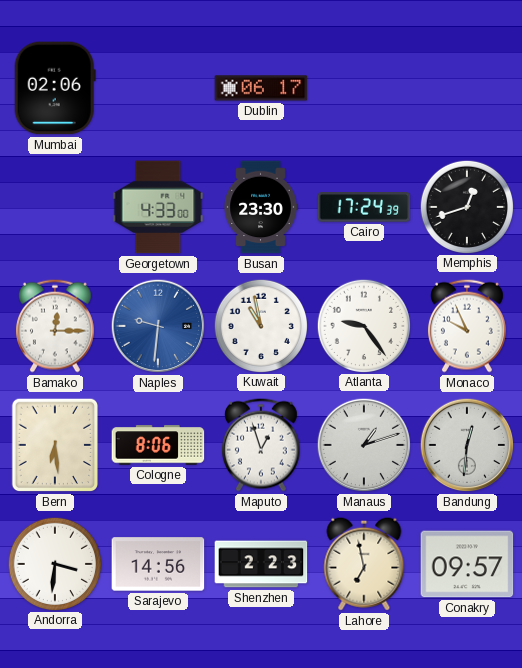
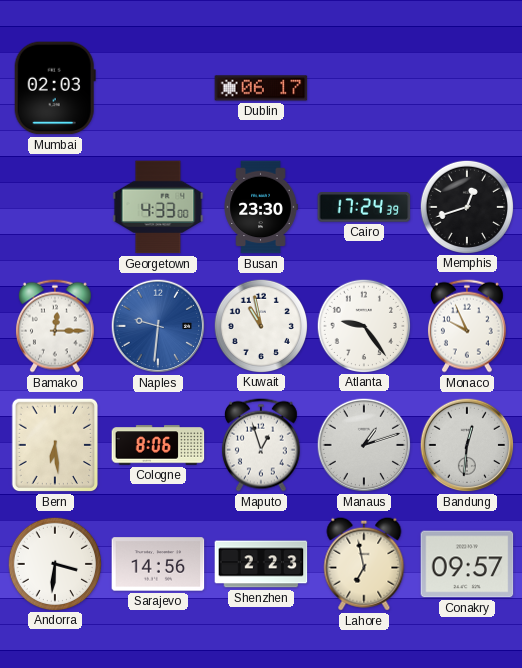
Mumbai: 02:06 -> 02:03
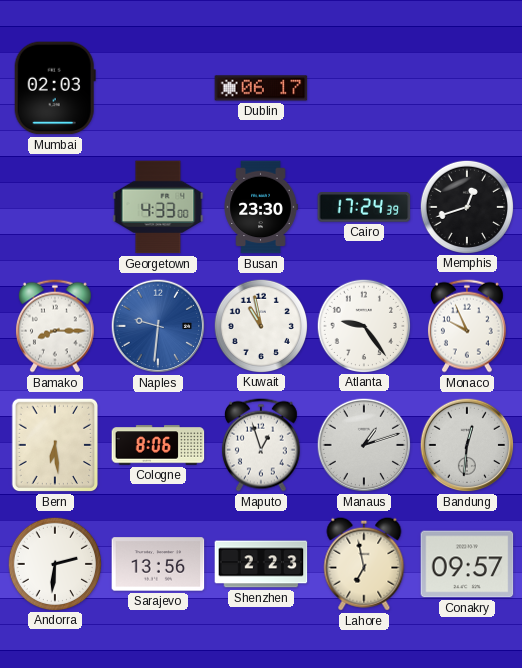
Bamako: 12:15 -> 8:15
Andorra: 3:31 -> 2:31
Sarajevo: 14:56 -> 13:56
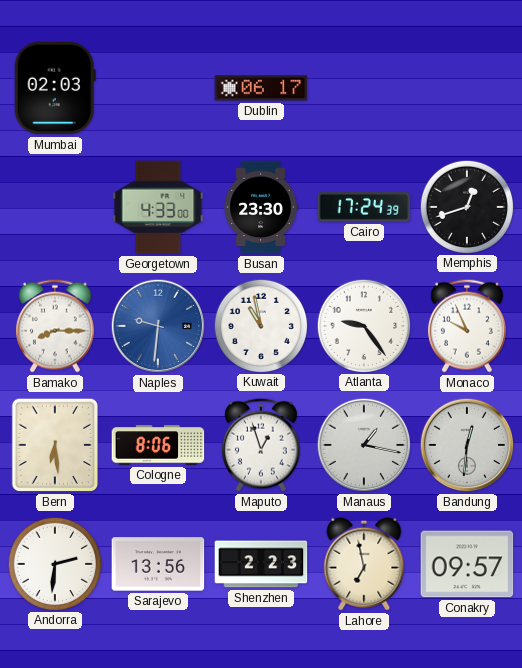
Manaus: 1:12 -> 1:17
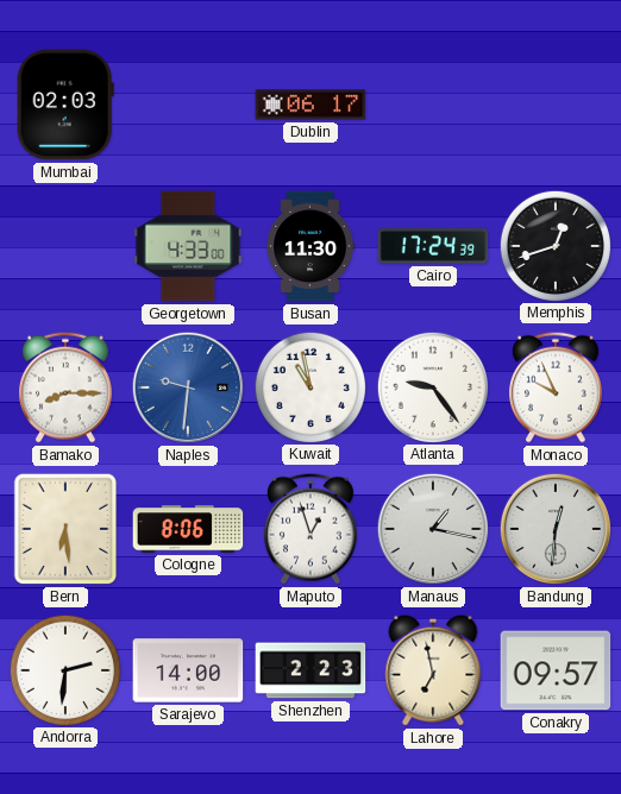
Busan: 23:30 -> 11:30
Sarajevo: 13:56 -> 14:00
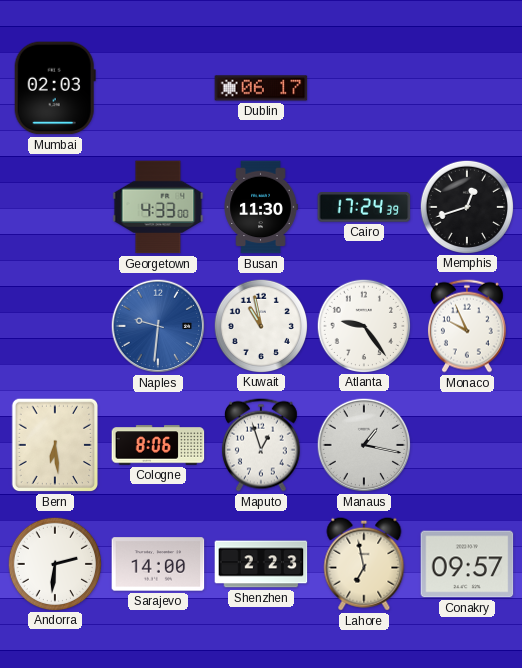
Bamako: 8:15 -> none
Bandung: 12:31 -> none
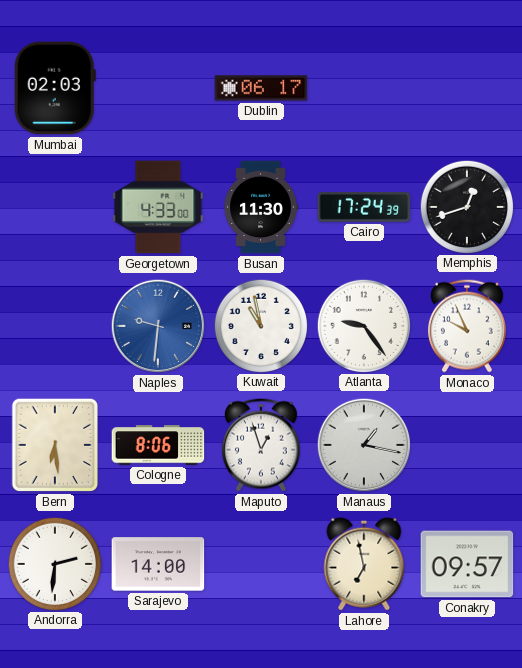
Shenzhen: 2:23 -> none
